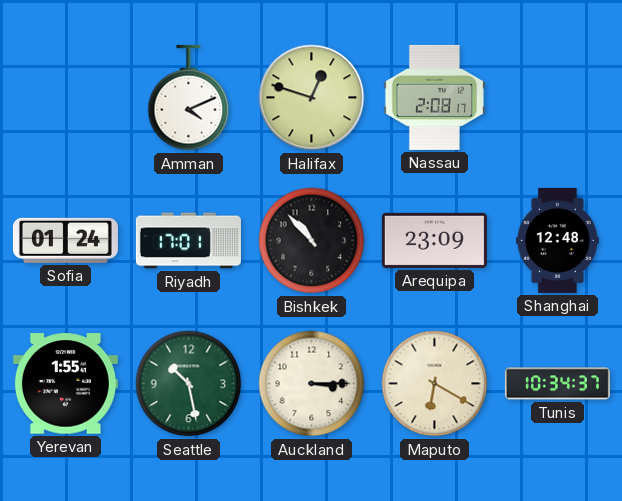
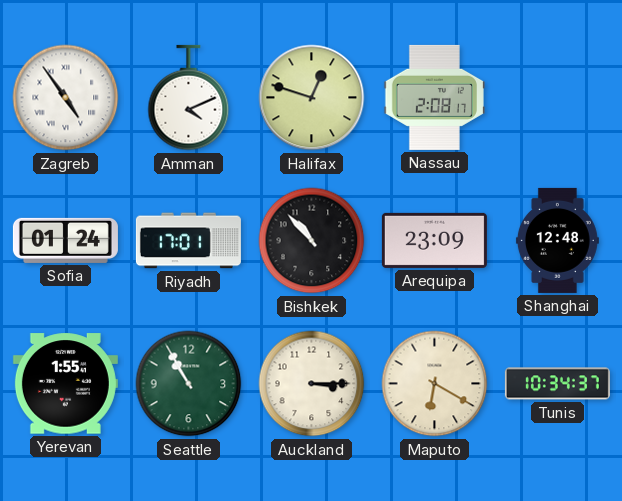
Zagreb: none -> 4:54
Seattle: 10:28 -> 10:55
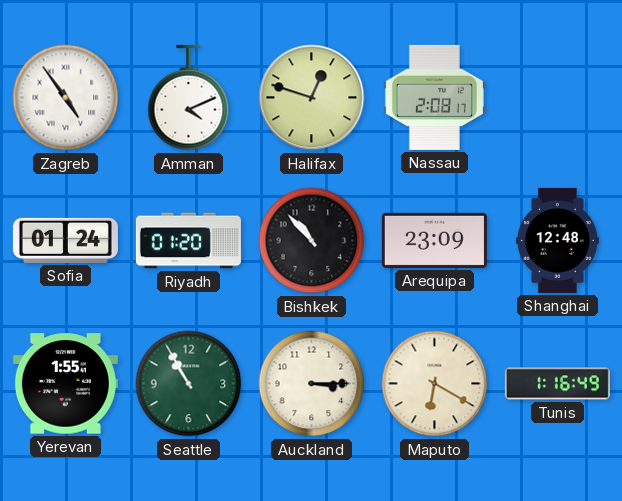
Riyadh: 17:01 -> 01:20
Tunis: 10:34 -> 1:16
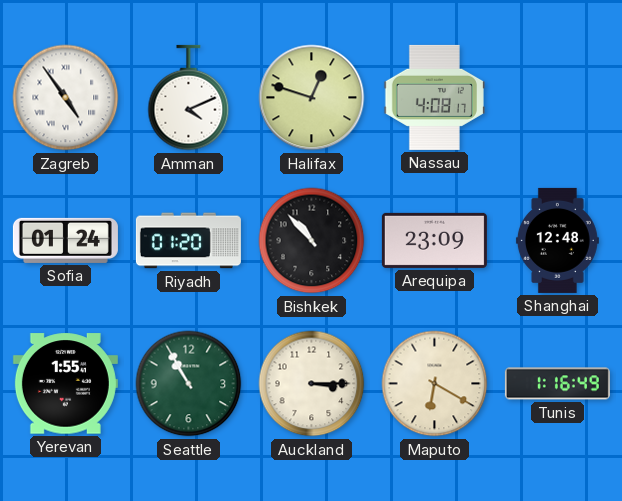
Nassau: 2:08 -> 4:08
